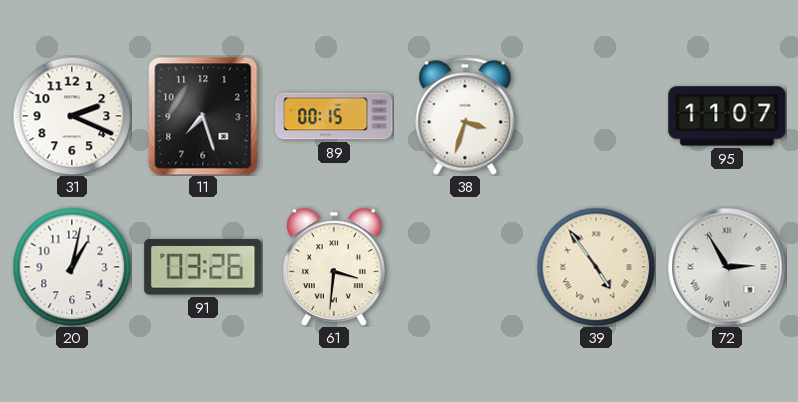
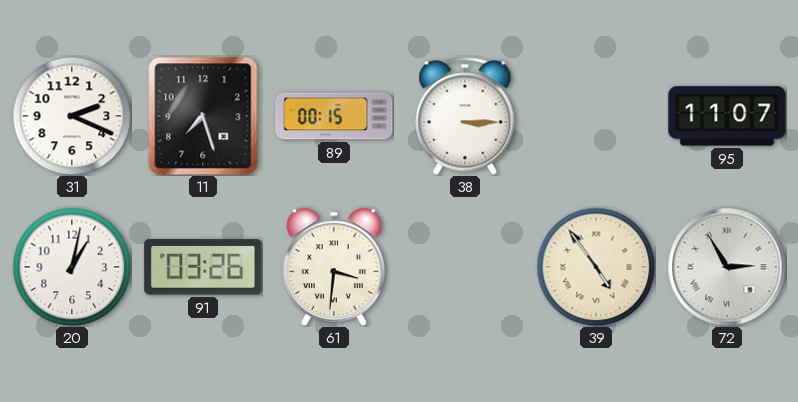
38: 3:33 -> 3:15
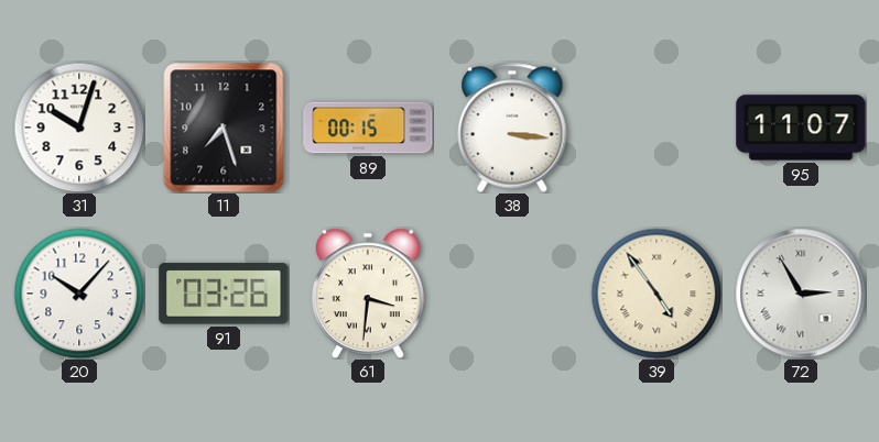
31: 2:19 -> 10:03
38: 3:15 -> 3:16
20: 1:02 -> 10:07
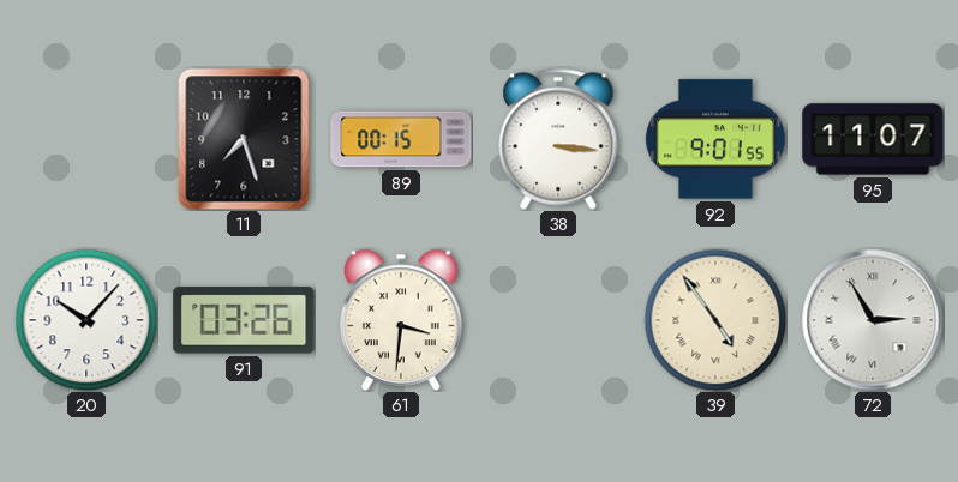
31: 10:03 -> none
92: none -> 9:01
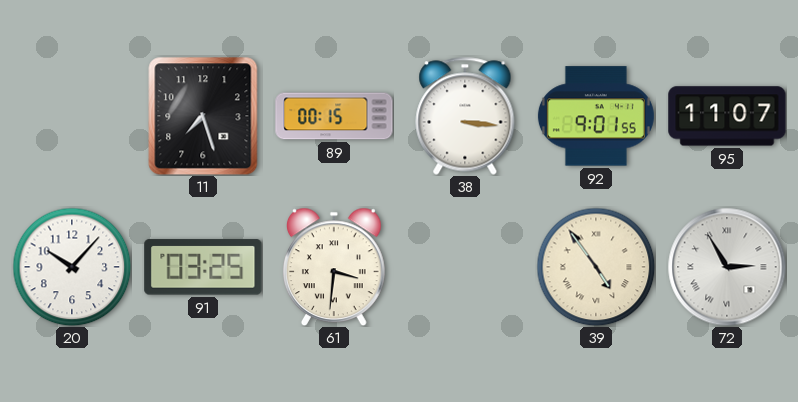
91: 03:26 -> 03:25
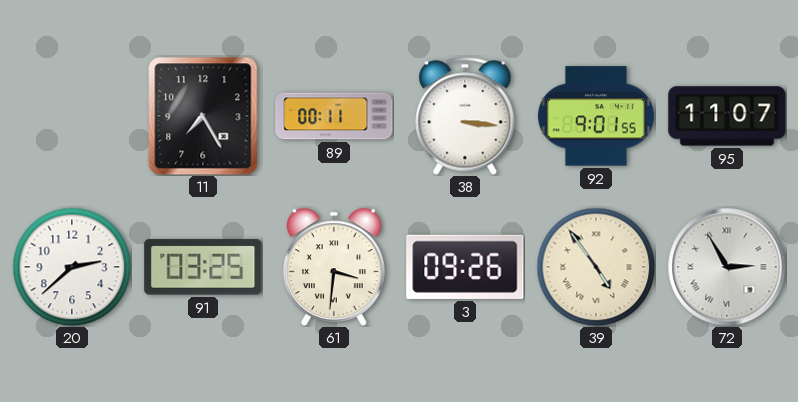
11: 7:27 -> 7:25
89: 00:15 -> 00:11
20: 10:07 -> 2:38
3: none -> 09:26
